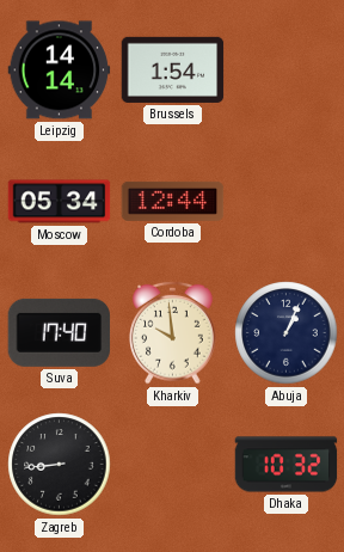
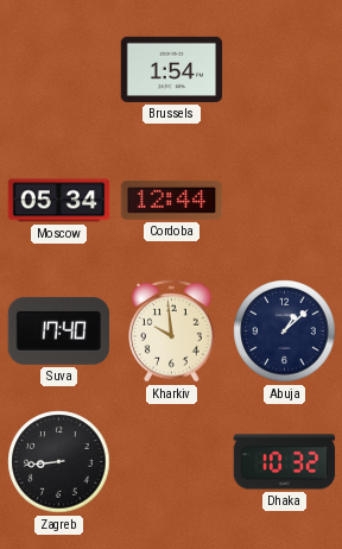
Leipzig: 14:14 -> none
Abuja: 1:04 -> 1:08
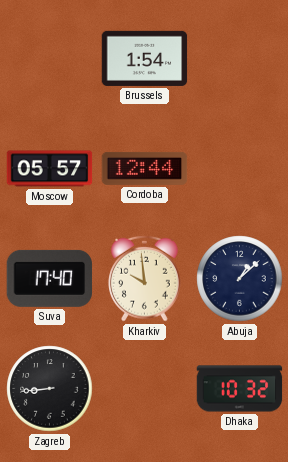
Moscow: 05:34 -> 05:57
